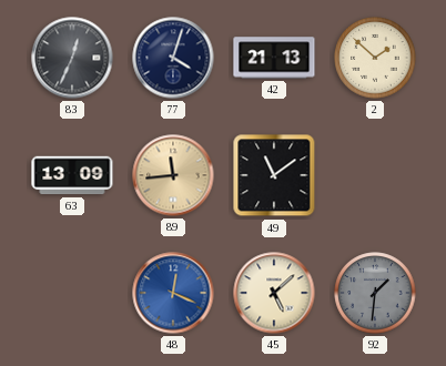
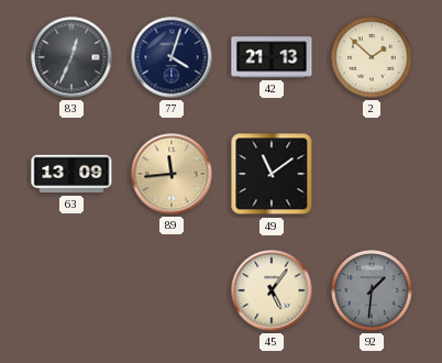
48: 12:19 -> none
45: 5:08 -> 5:06
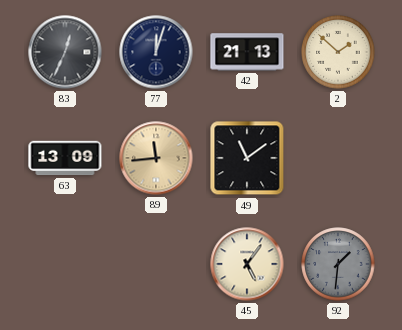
77: 4:03 -> 12:03
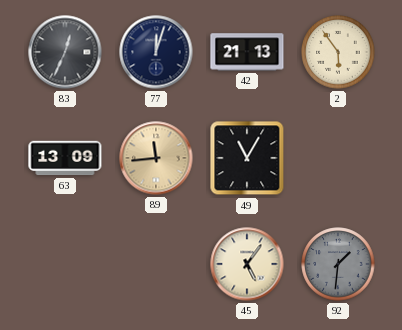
2: 1:52 -> 5:54
49: 11:09 -> 11:05
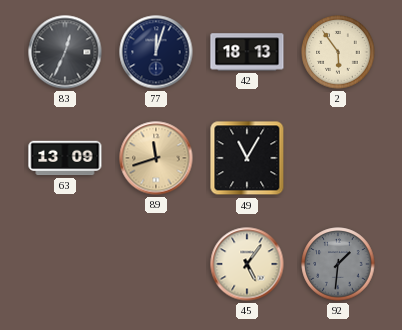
42: 21:13 -> 18:13
89: 11:44 -> 11:42
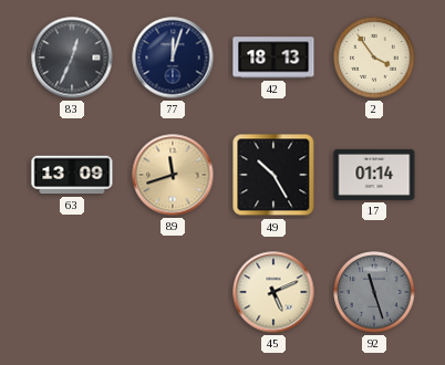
2: 5:54 -> 3:54
49: 11:05 -> 10:25
17: none -> 01:14
45: 5:06 -> 5:11
92: 1:31 -> 11:27
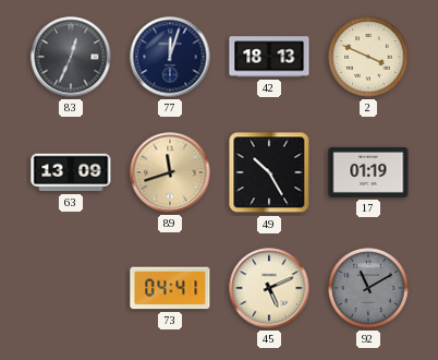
2: 3:54 -> 3:49
17: 01:14 -> 01:19
73: none -> 04:41
92: 11:27 -> 11:10
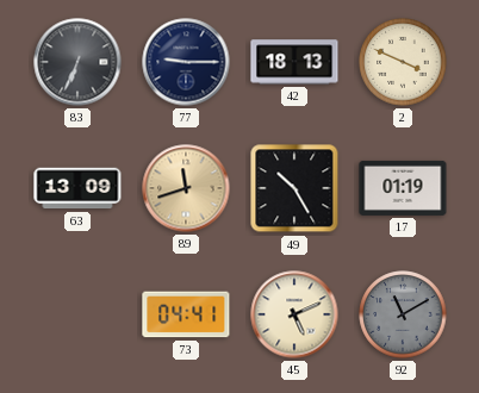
83: 12:34 -> 6:34
77: 12:03 -> 9:15
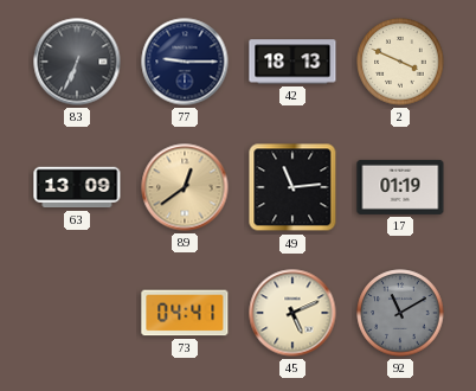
89: 11:42 -> 12:39
49: 10:25 -> 11:14
